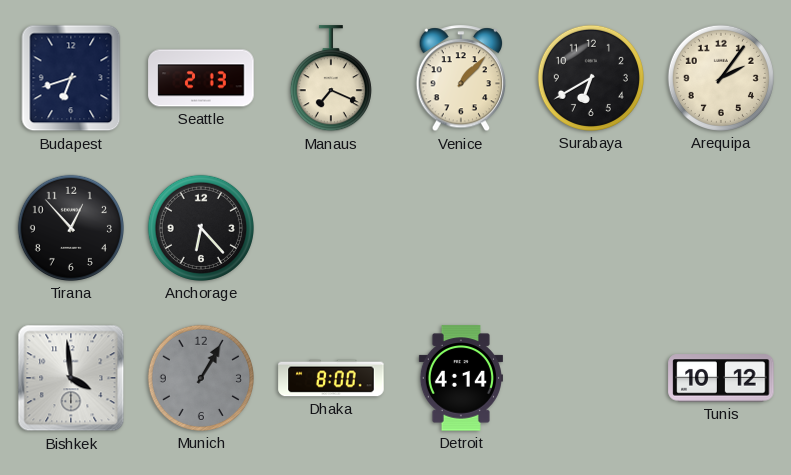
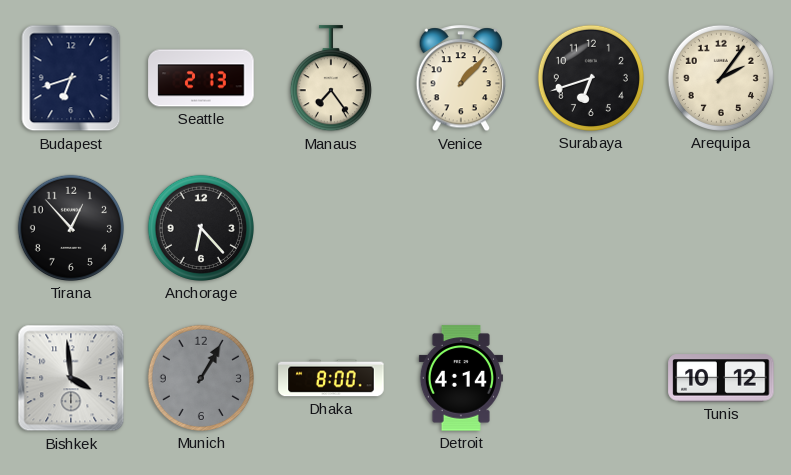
Manaus: 7:19 -> 7:24
Surabaya: 6:40 -> 6:42
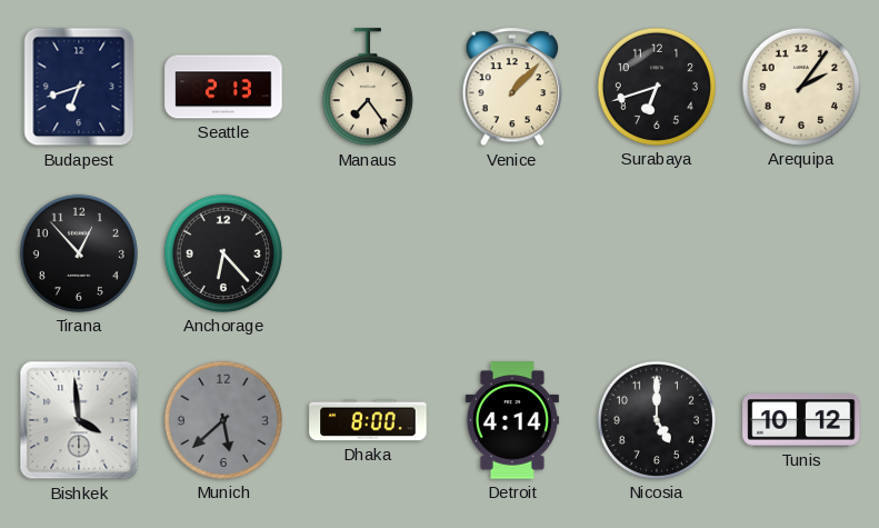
Munich: 1:05 -> 5:38
Nicosia: none -> 5:00
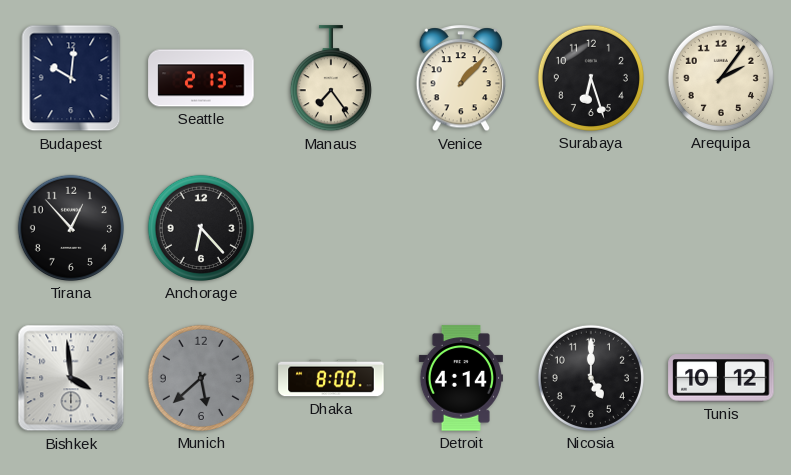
Budapest: 6:42 -> 10:01
Surabaya: 6:42 -> 6:27
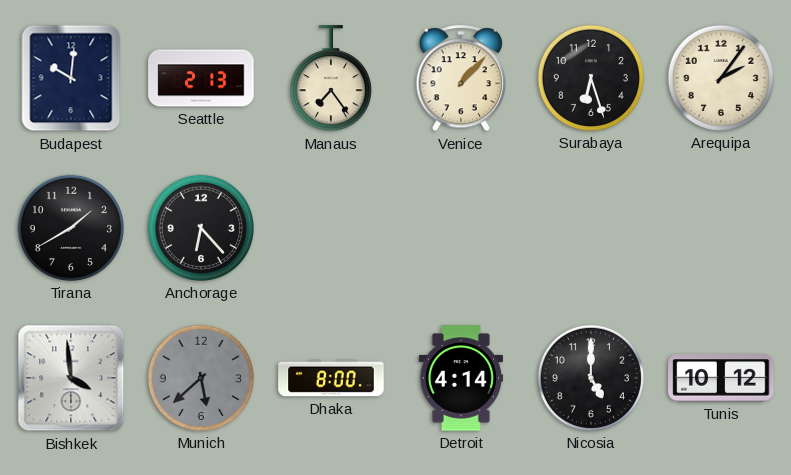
Tirana: 12:53 -> 1:40
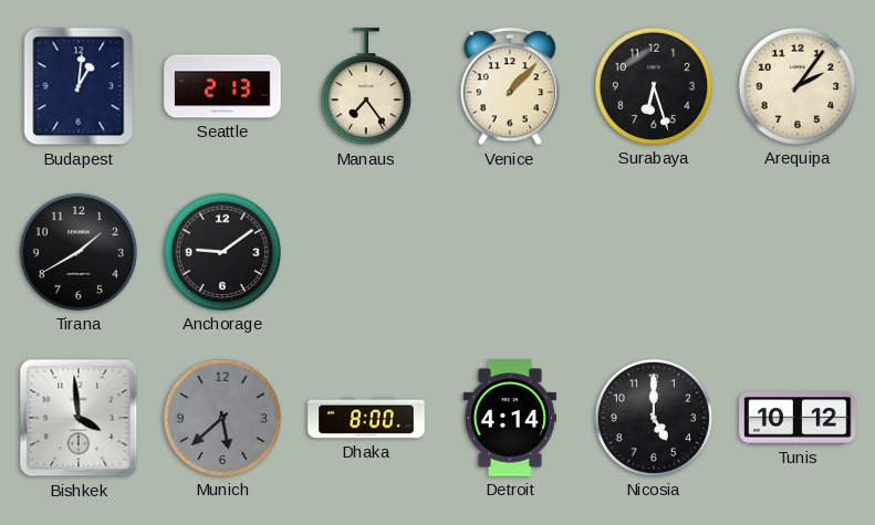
Budapest: 10:01 -> 1:01
Anchorage: 6:23 -> 9:09
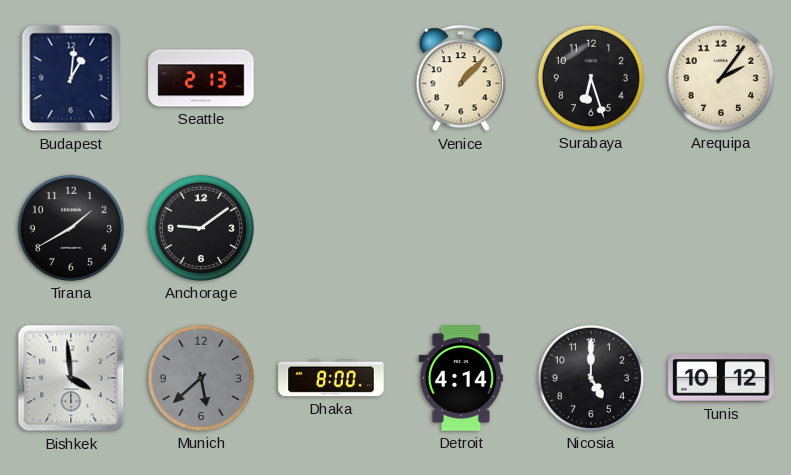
Manaus: 7:24 -> none
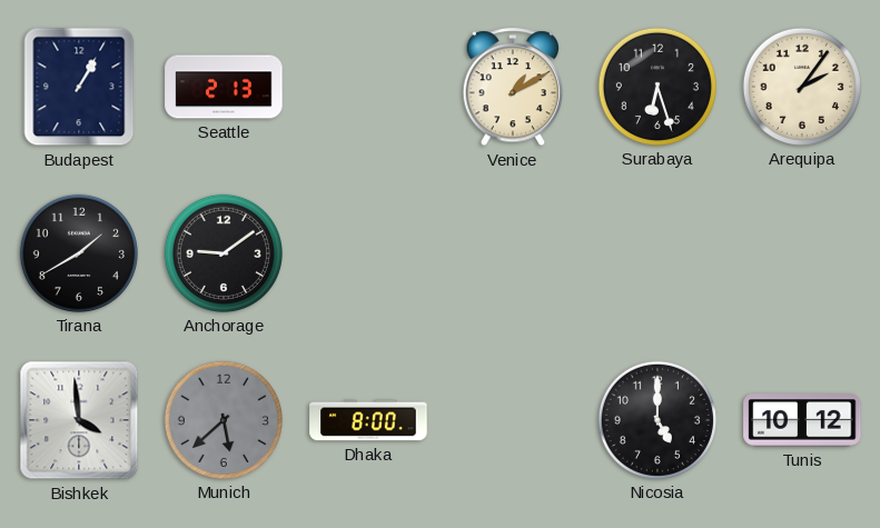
Budapest: 1:01 -> 1:05
Venice: 1:07 -> 1:10
Detroit: 4:14 -> none
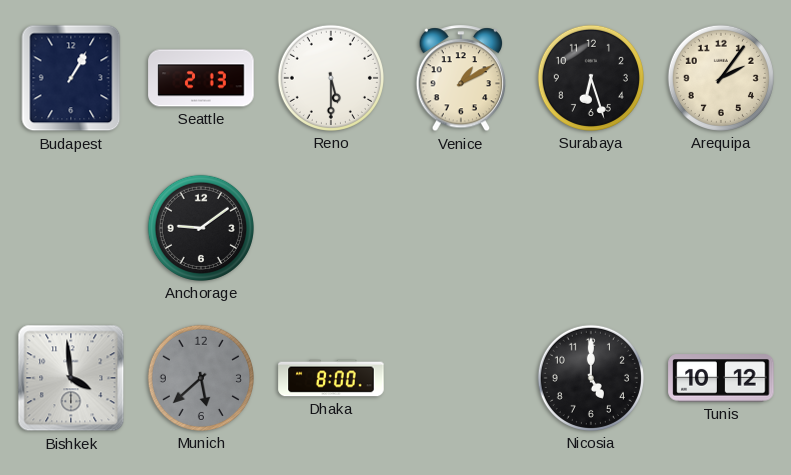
Reno: none -> 5:30
Tirana: 1:40 -> none
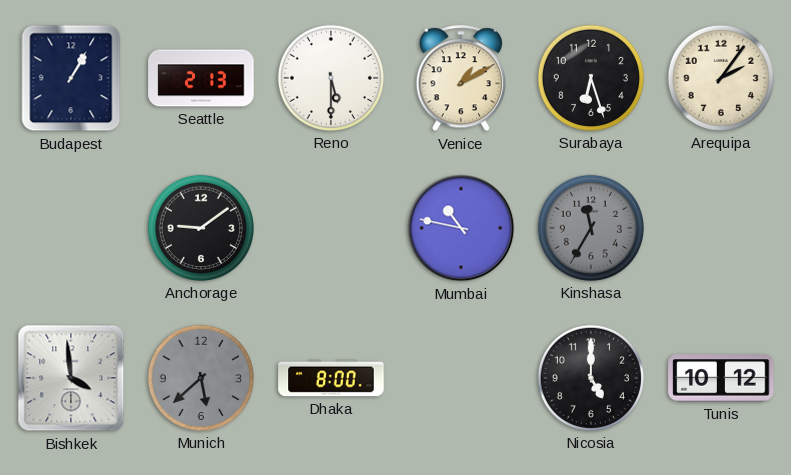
Mumbai: none -> 10:47
Kinshasa: none -> 11:35
